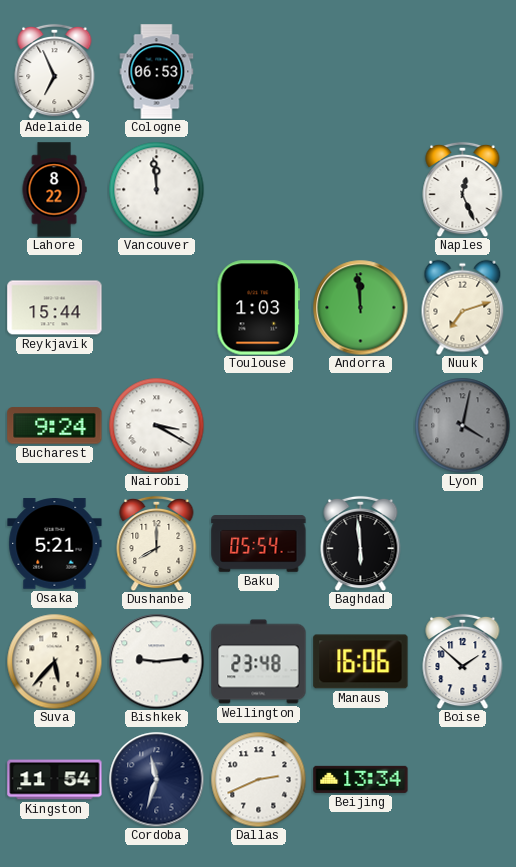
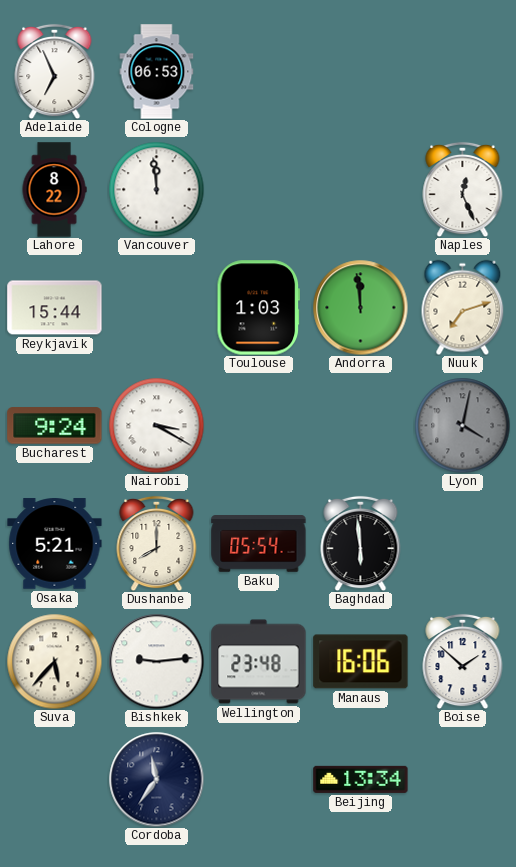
Kingston: 11:54 -> none
Cordoba: 11:33 -> 11:36
Dallas: 2:41 -> none
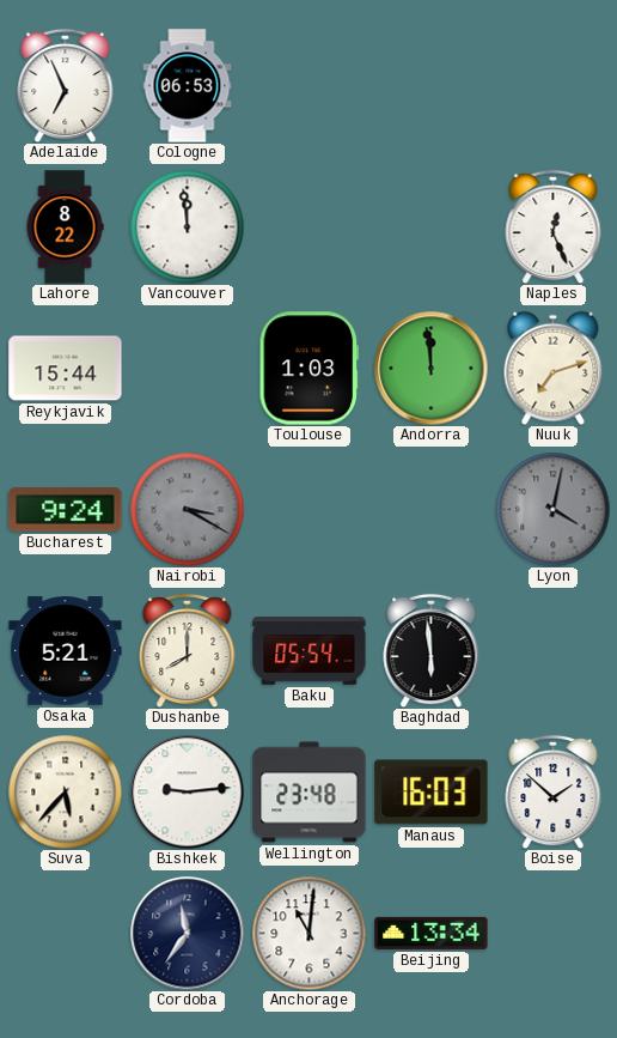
Nairobi dial: white -> grey
Manaus: 16:06 -> 16:03
Anchorage: none -> 11:01
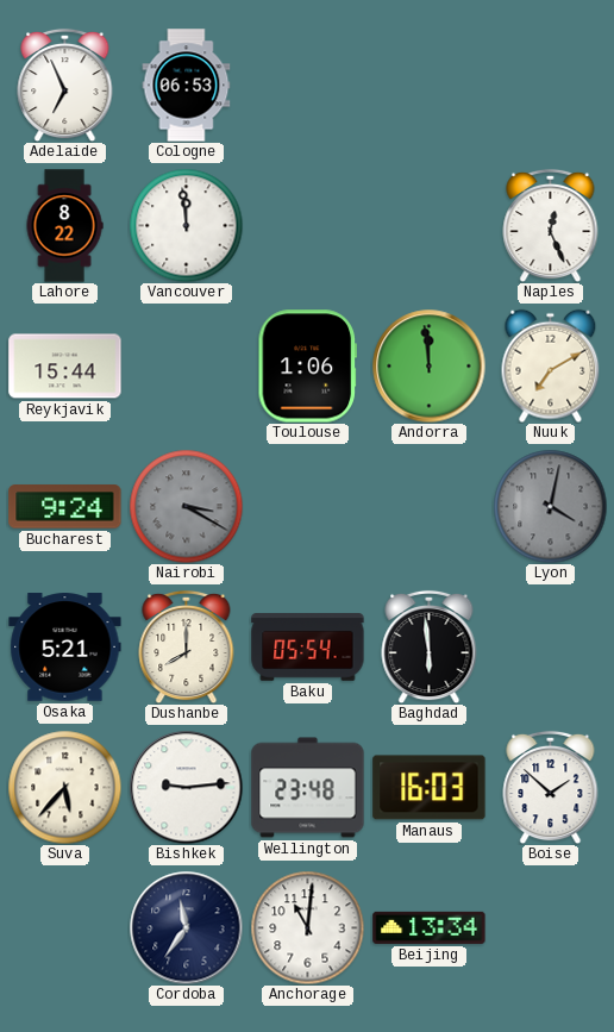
Toulouse: 1:03 -> 1:06
Nuuk: 7:12 -> 7:10
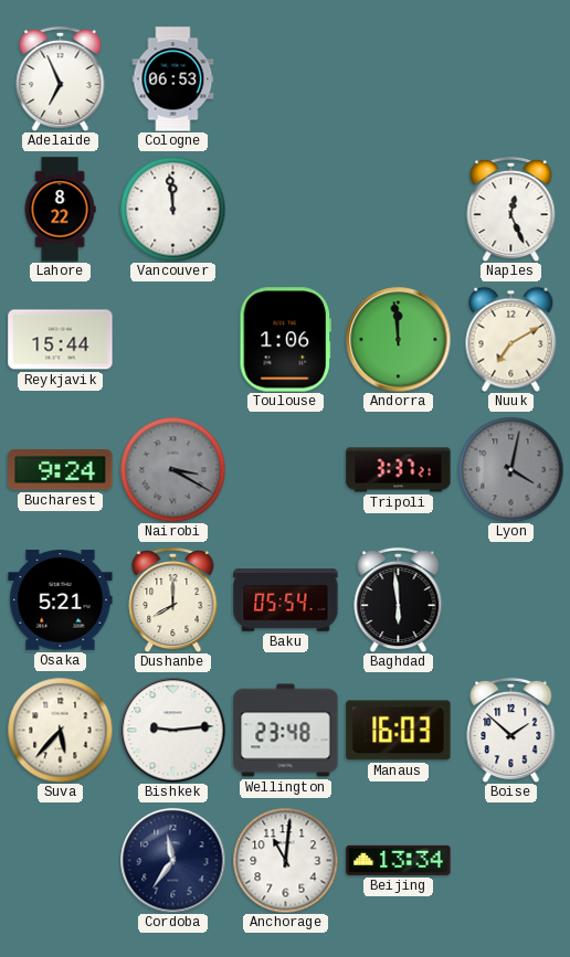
Tripoli: none -> 3:37
